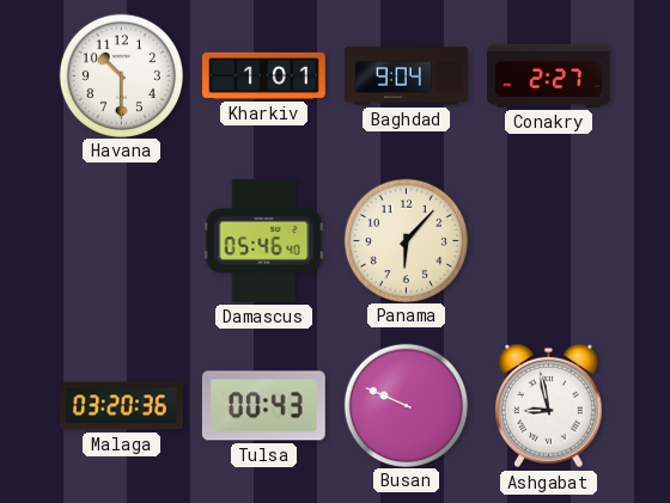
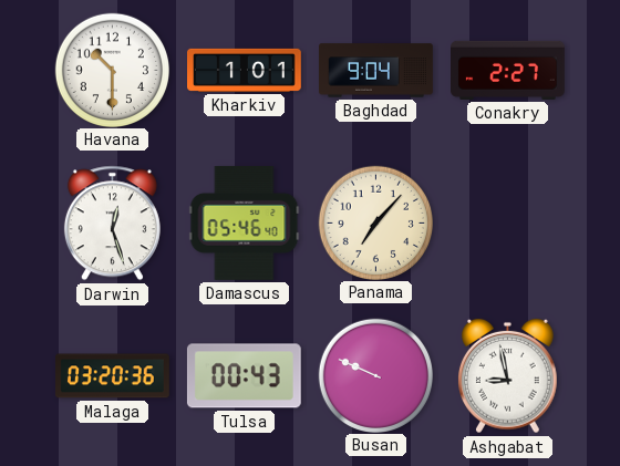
Darwin: none -> 12:27
Panama: 6:07 -> 7:07
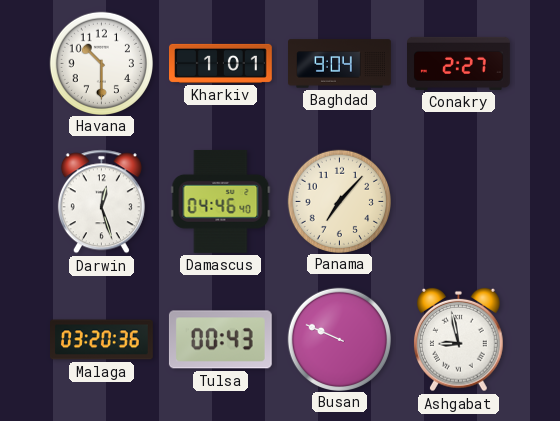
Damascus: 05:46 -> 04:46
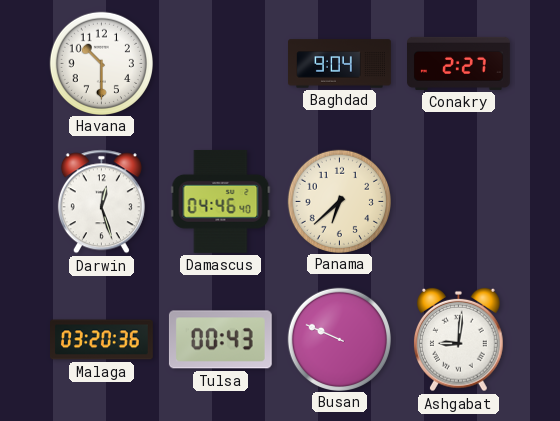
Kharkiv: 1:01 -> none
Panama: 7:07 -> 6:38
Ashgabat: 8:58 -> 9:01
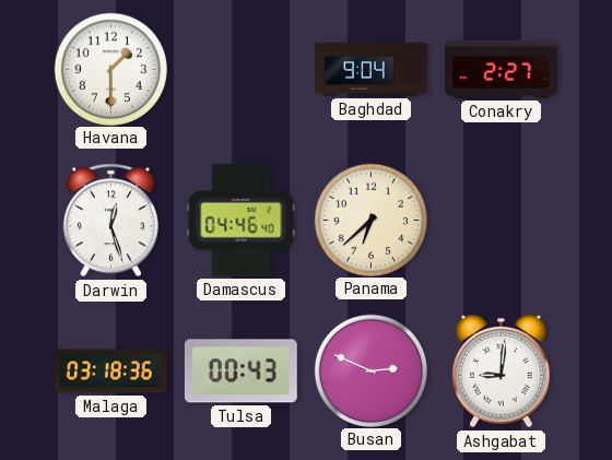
Havana: 10:30 -> 1:30
Malaga: 03:20 -> 03:18
Busan: 9:49 -> 2:49
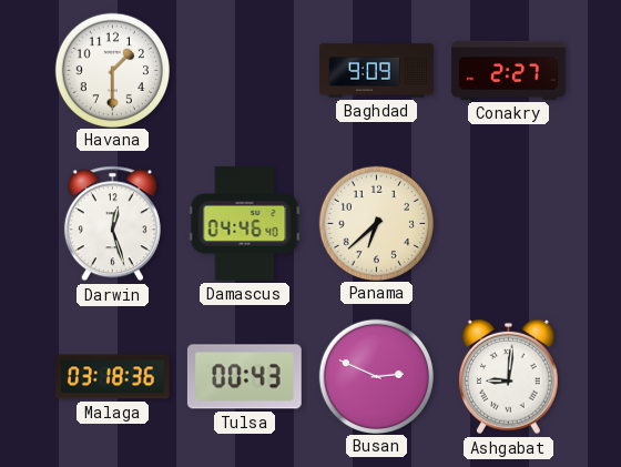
Baghdad: 9:04 -> 9:09
